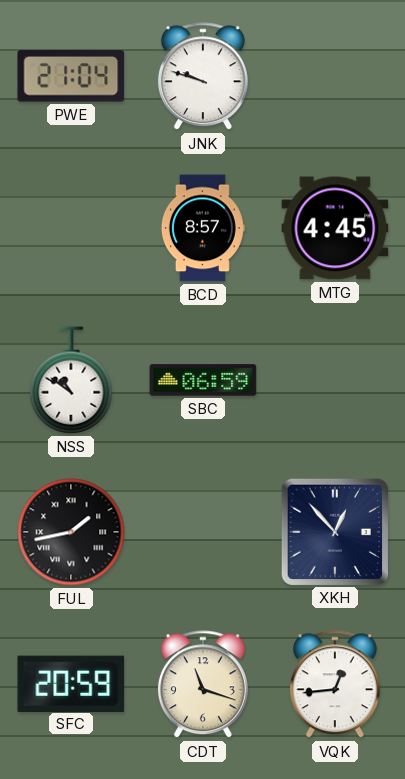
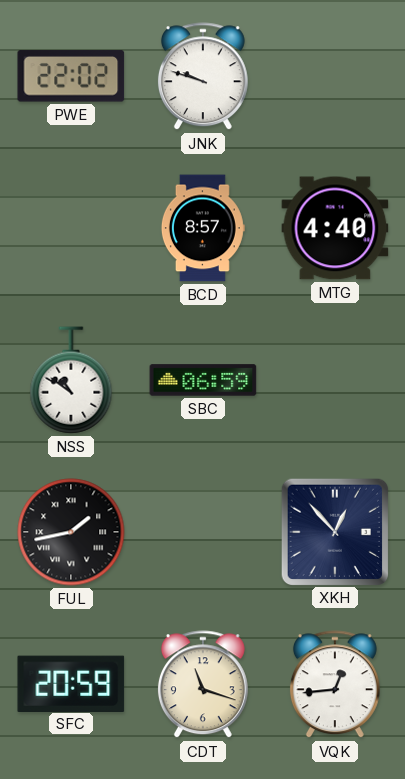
PWE: 21:04 -> 22:02
MTG: 4:45 -> 4:40
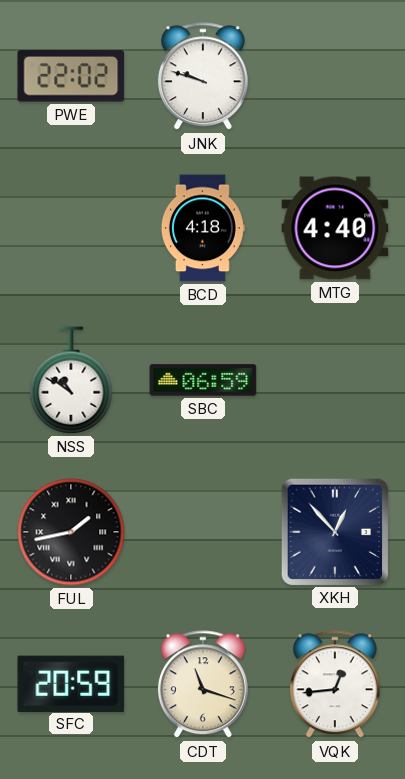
BCD: 8:57 -> 4:18
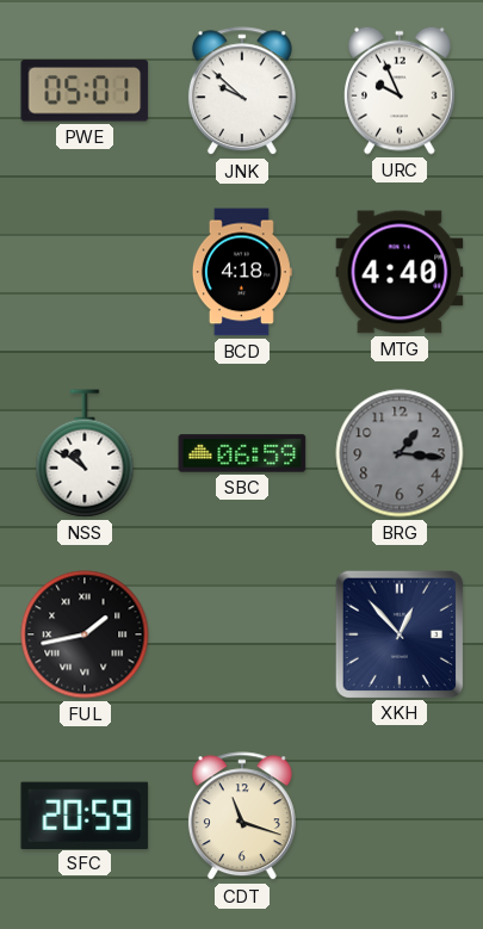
PWE: 22:02 -> 05:01
JNK: 9:48 -> 9:52
URC: none -> 9:56
BRG: none -> 1:16
VQK: 12:44 -> none
